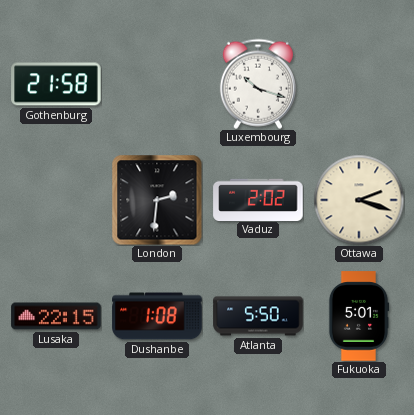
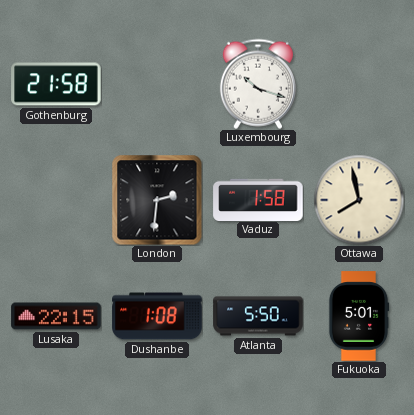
Vaduz: 2:02 -> 1:58
Ottawa: 2:18 -> 7:58
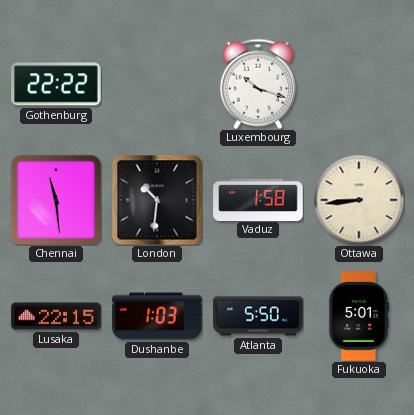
Gothenburg: 21:58 -> 22:22
Chennai: none -> 11:29
London: 2:31 -> 10:31
Ottawa: 7:58 -> 8:44
Dushanbe: 1:08 -> 1:03
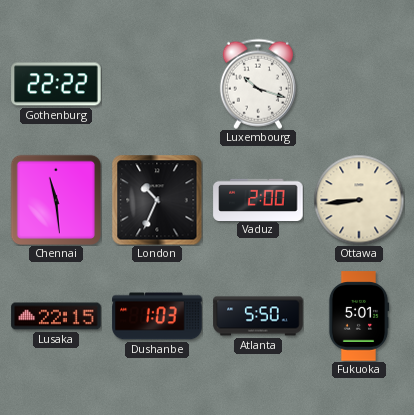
London: 10:31 -> 10:34
Vaduz: 1:58 -> 2:00
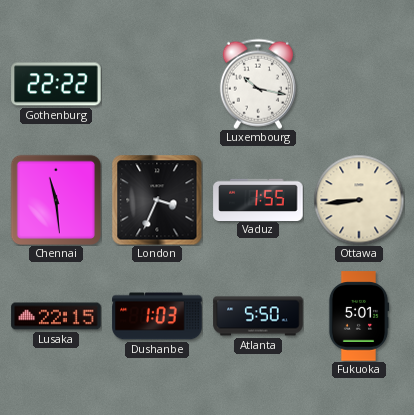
Luxembourg: 10:18 -> 10:17
London: 10:34 -> 3:34
Vaduz: 2:00 -> 1:55
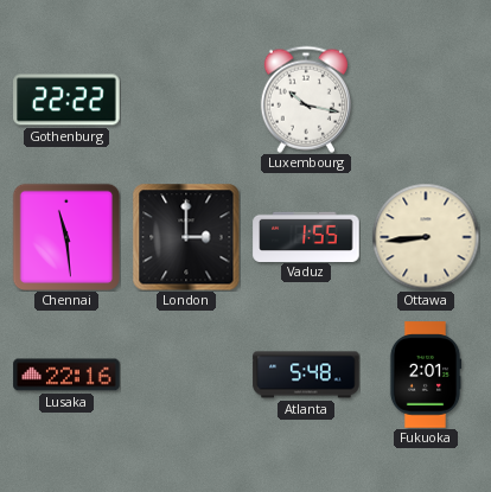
London: 3:34 -> 3:00
Lusaka: 22:15 -> 22:16
Dushanbe: 1:03 -> none
Atlanta: 5:50 -> 5:48
Fukuoka: 5:01 -> 2:01
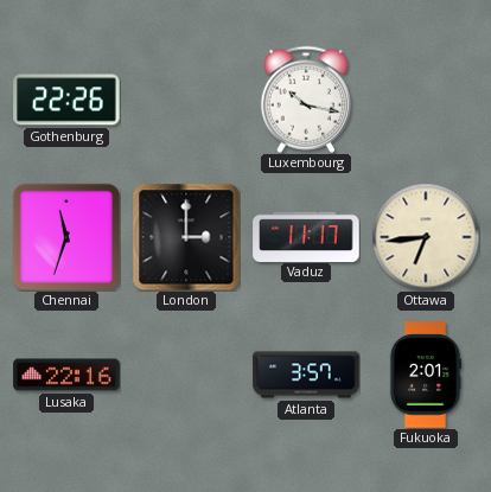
Gothenburg: 22:22 -> 22:26
Chennai: 11:29 -> 11:33
Vaduz: 1:55 -> 11:17
Ottawa: 8:44 -> 6:44
Atlanta: 5:48 -> 3:57
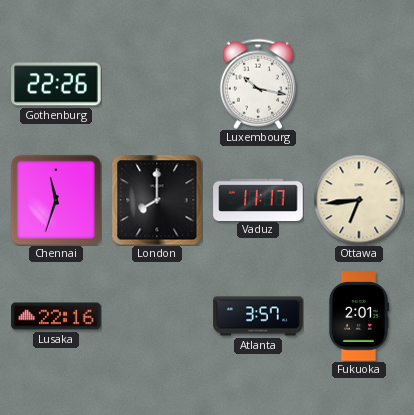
London: 3:00 -> 8:00
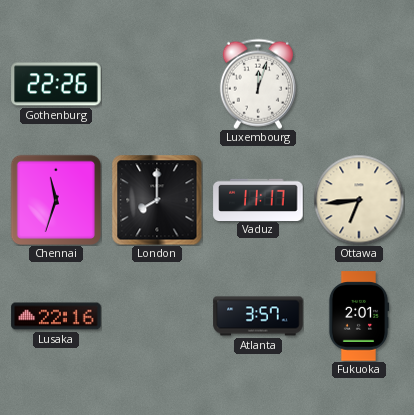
Luxembourg: 10:17 -> 12:03
